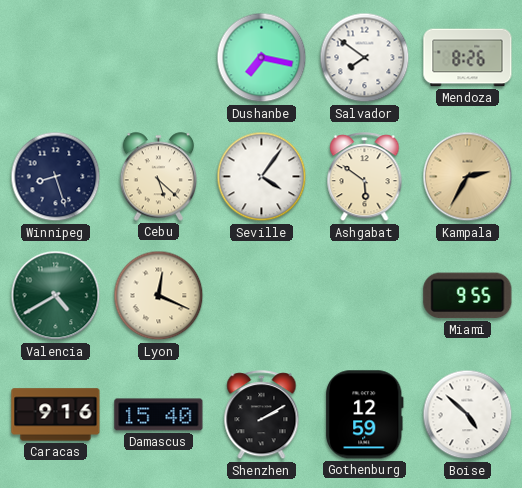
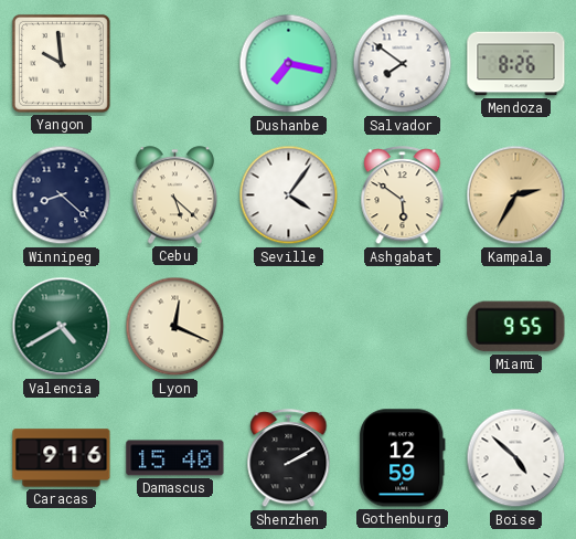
Yangon: none -> 9:59
Winnipeg: 8:27 -> 8:22
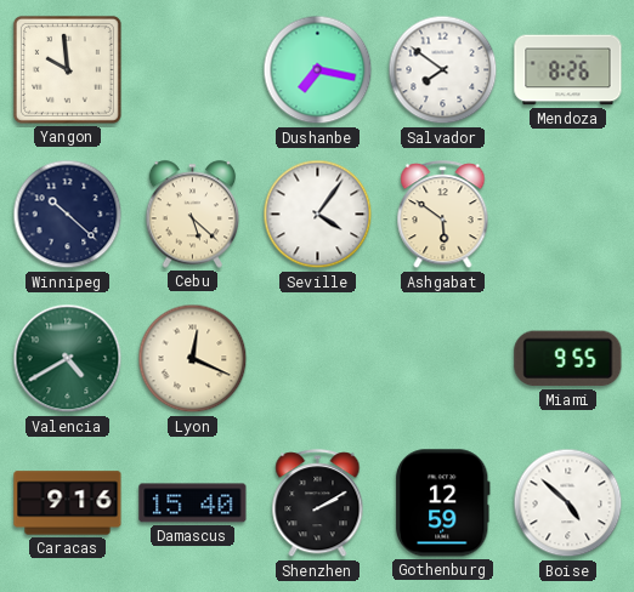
Winnipeg: 8:22 -> 10:22
Kampala: 2:35 -> none
